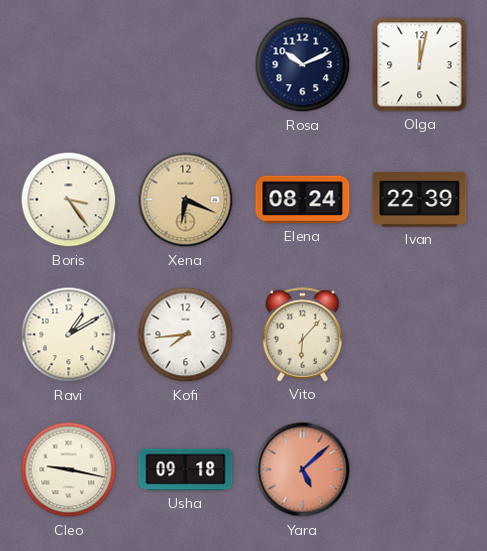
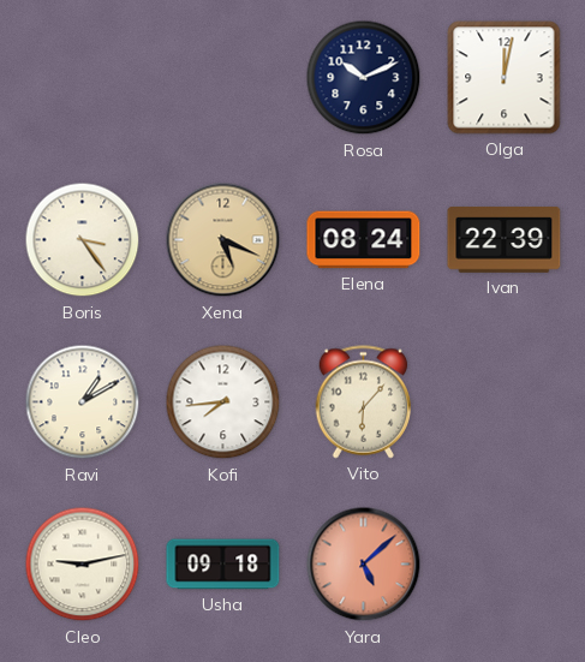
Xena: 6:19 -> 5:19
Cleo: 9:17 -> 9:13
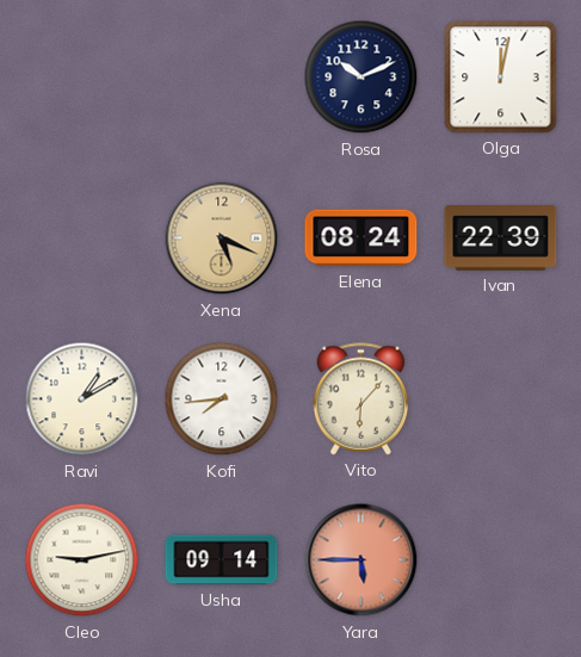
Boris: 3:24 -> none
Usha: 09:18 -> 09:14
Yara: 5:08 -> 5:45
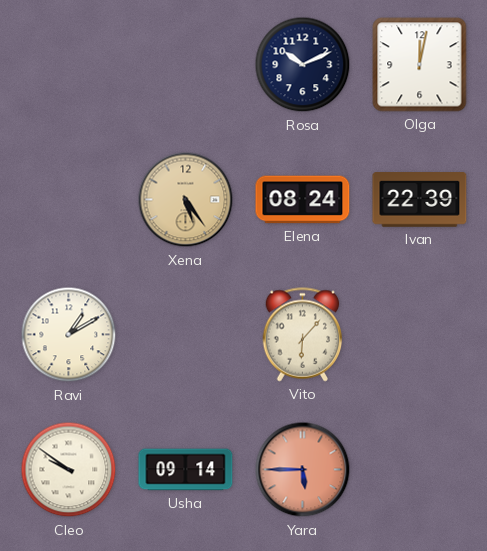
Xena: 5:19 -> 5:24
Kofi: 7:44 -> none
Cleo: 9:13 -> 9:51
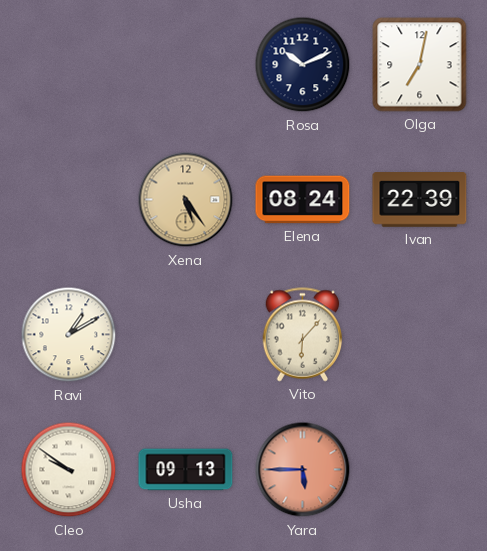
Olga: 12:02 -> 7:02
Usha: 09:14 -> 09:13
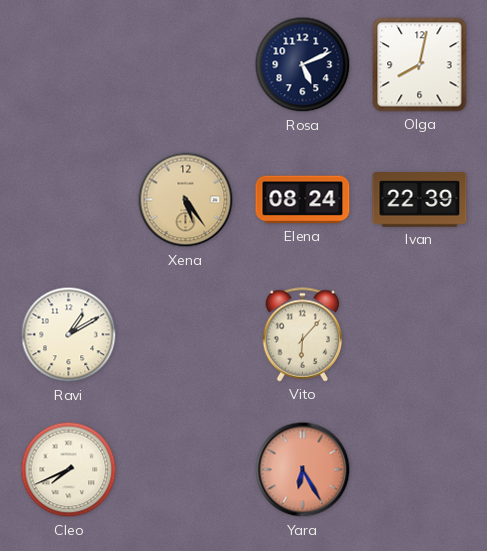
Rosa: 10:11 -> 5:11
Olga: 7:02 -> 8:02
Cleo: 9:51 -> 7:41
Usha: 09:13 -> none
Yara: 5:45 -> 6:25
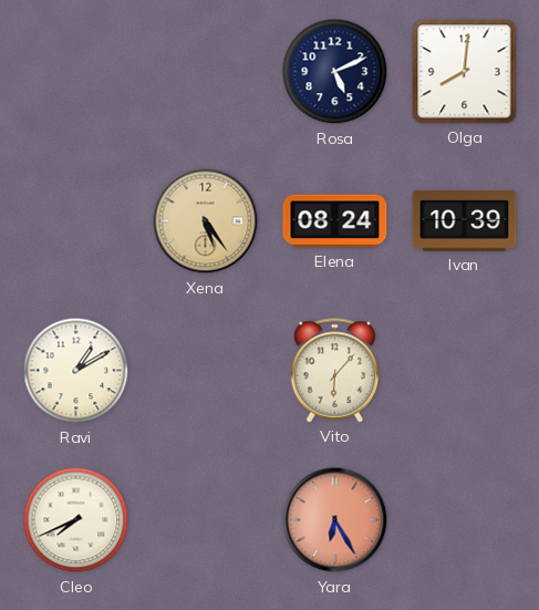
Olga: 8:02 -> 8:01
Ivan: 22:39 -> 10:39
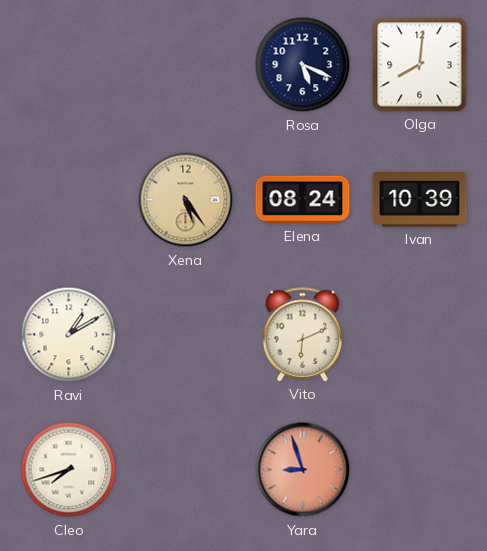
Rosa: 5:11 -> 5:19
Vito: 6:07 -> 6:11
Cleo: 7:41 -> 7:42
Yara: 6:25 -> 8:57
